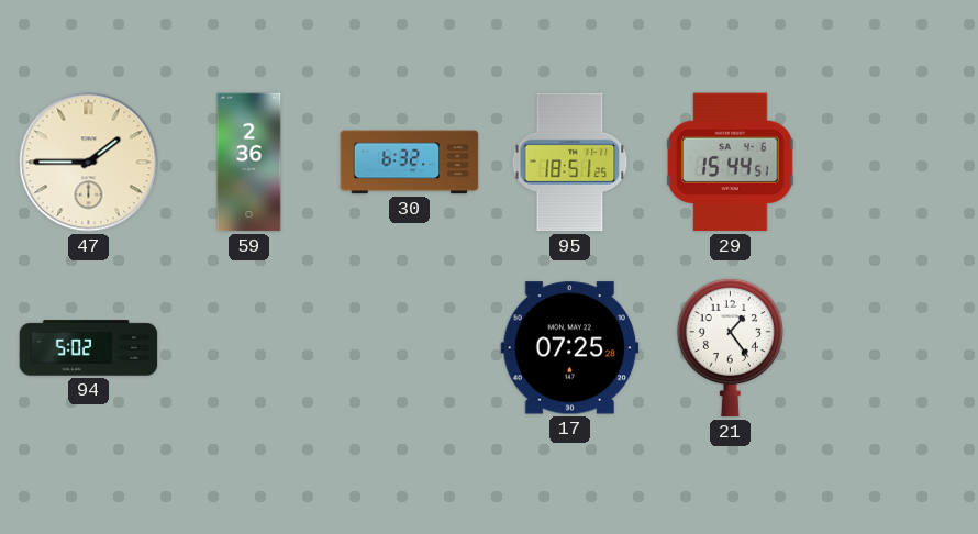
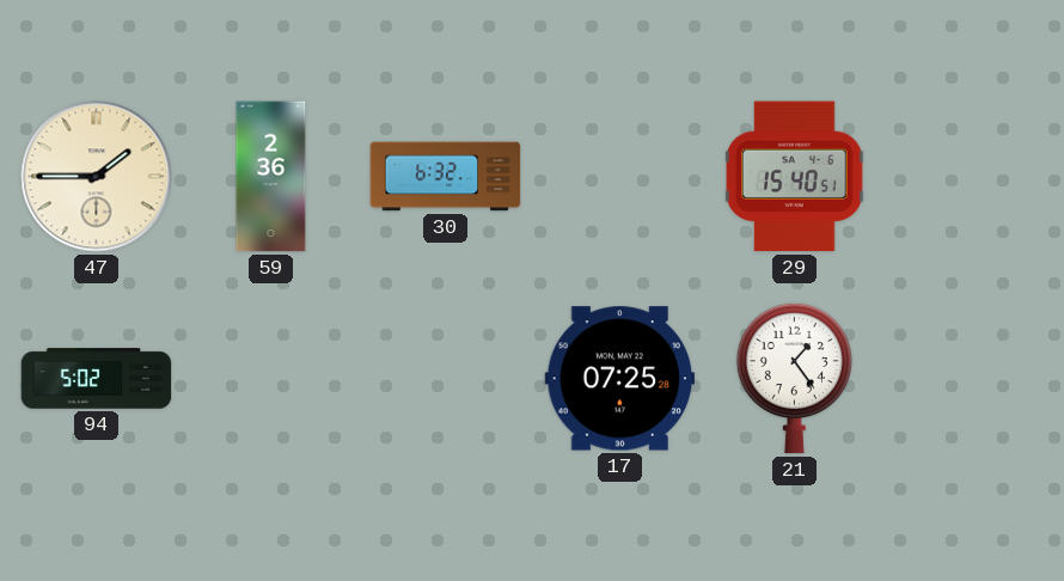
95: 18:51 -> none
29: 15:44 -> 15:40
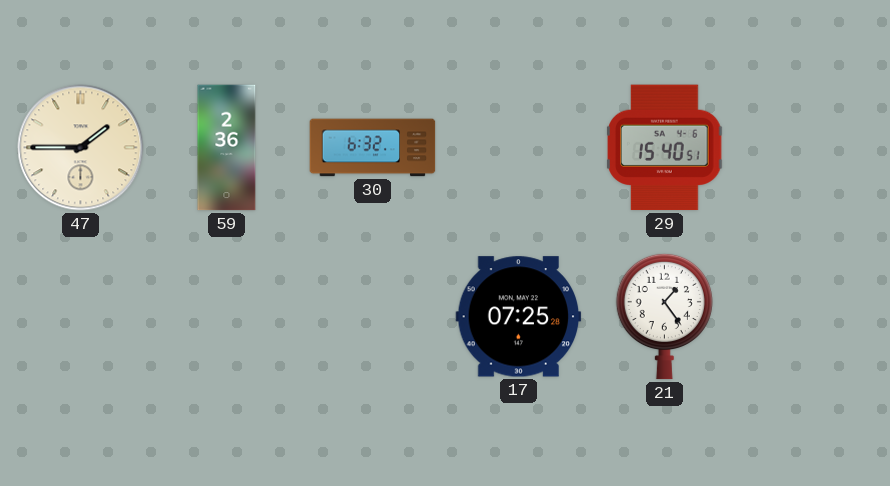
94: 5:02 -> none
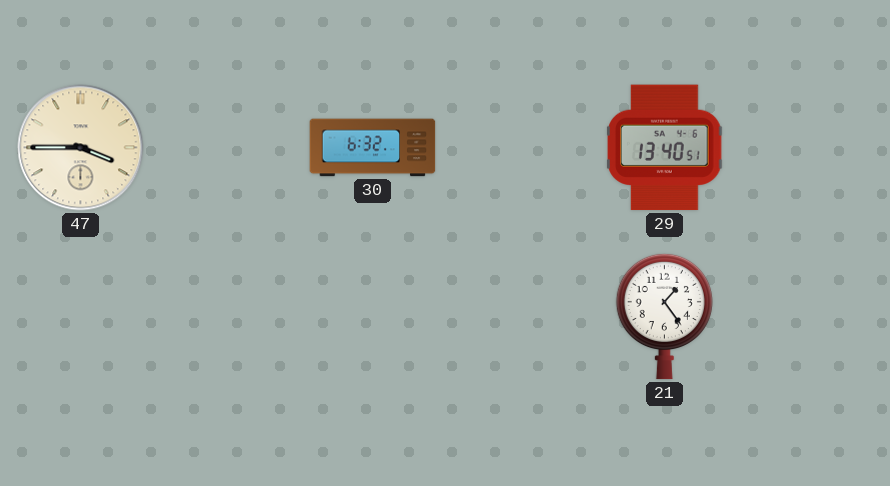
47: 1:45 -> 3:45
59: 2:36 -> none
29: 15:40 -> 13:40
17: 07:25 -> none
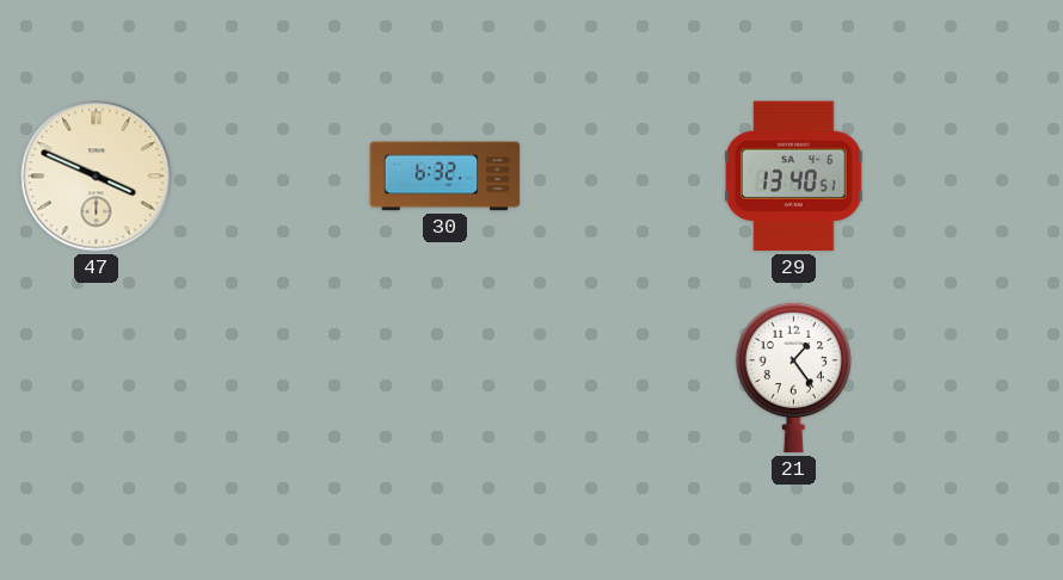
47: 3:45 -> 3:49
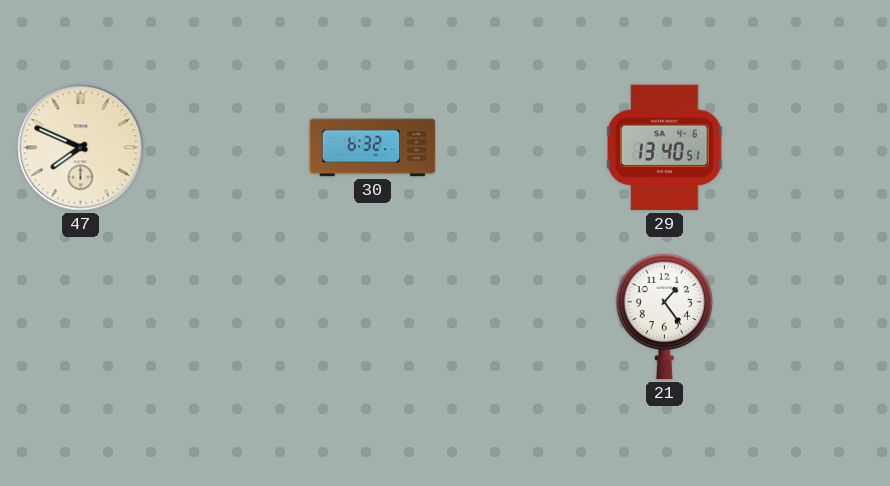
47: 3:49 -> 7:49
